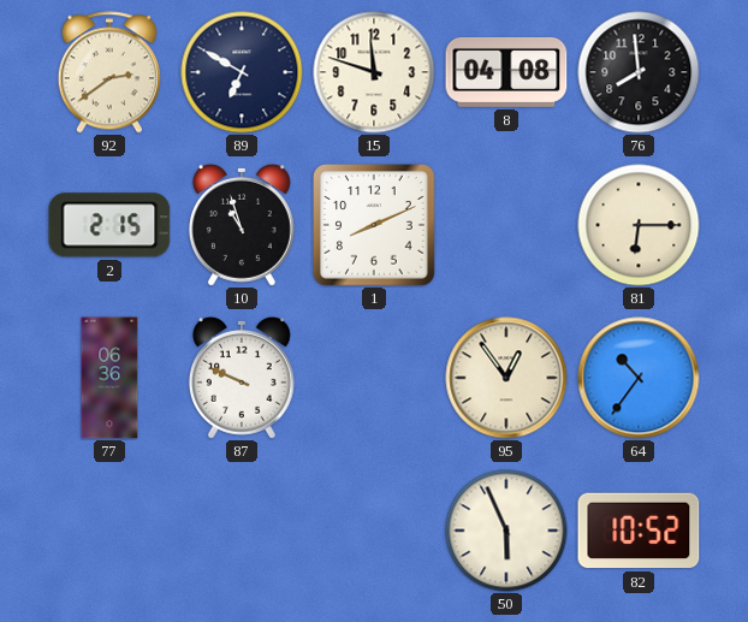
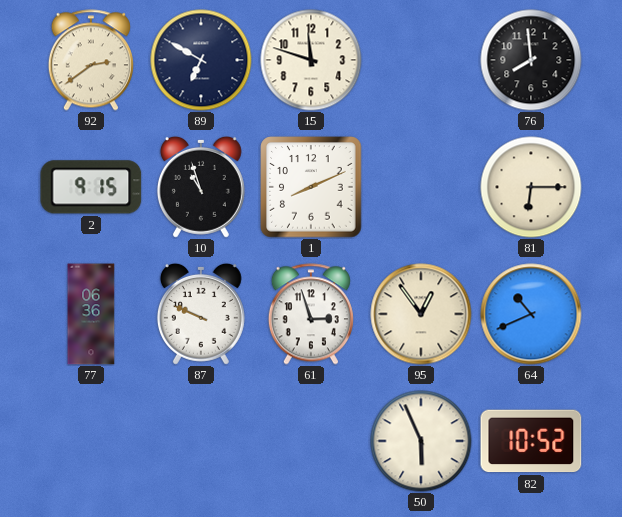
8: 04:08 -> none
2: 2:15 -> 9:15
61: none -> 2:57
64: 10:36 -> 10:41
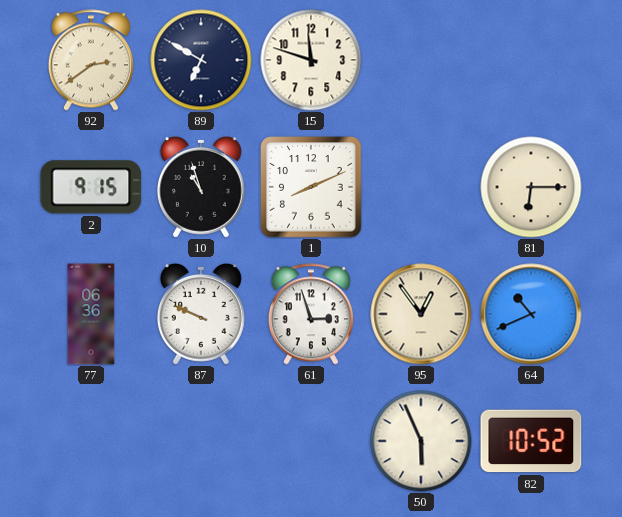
76: 7:59 -> none
